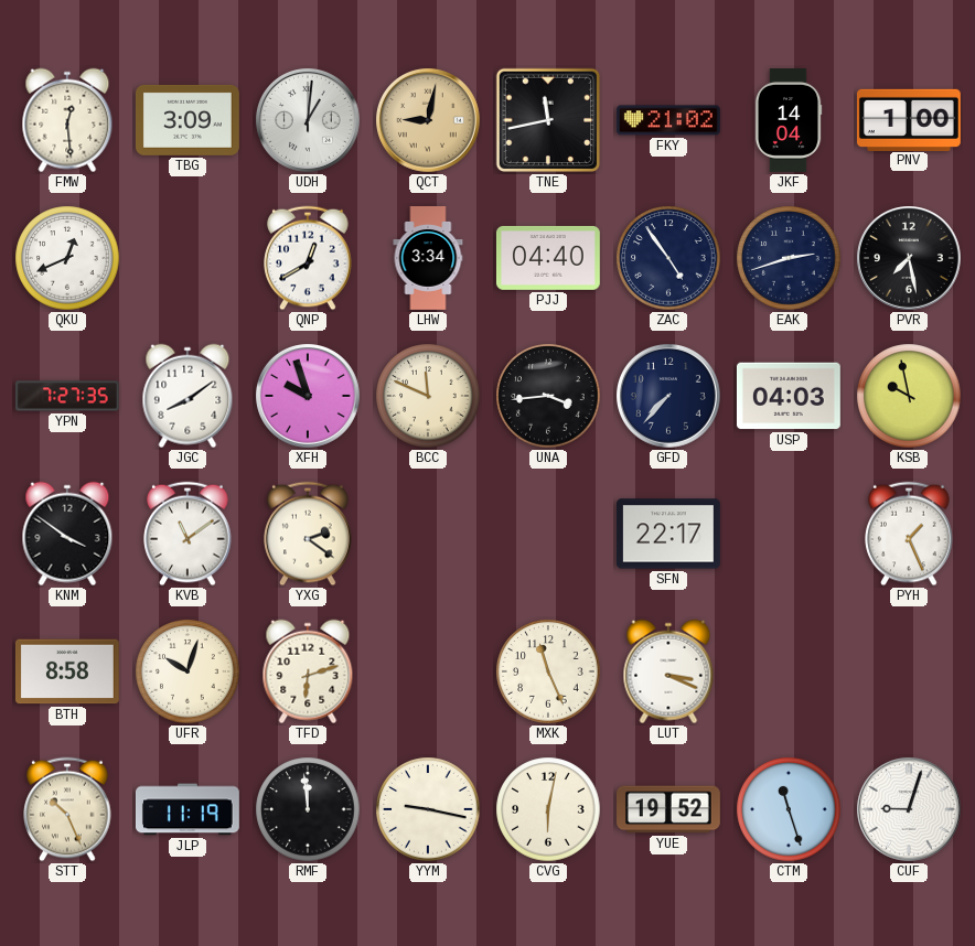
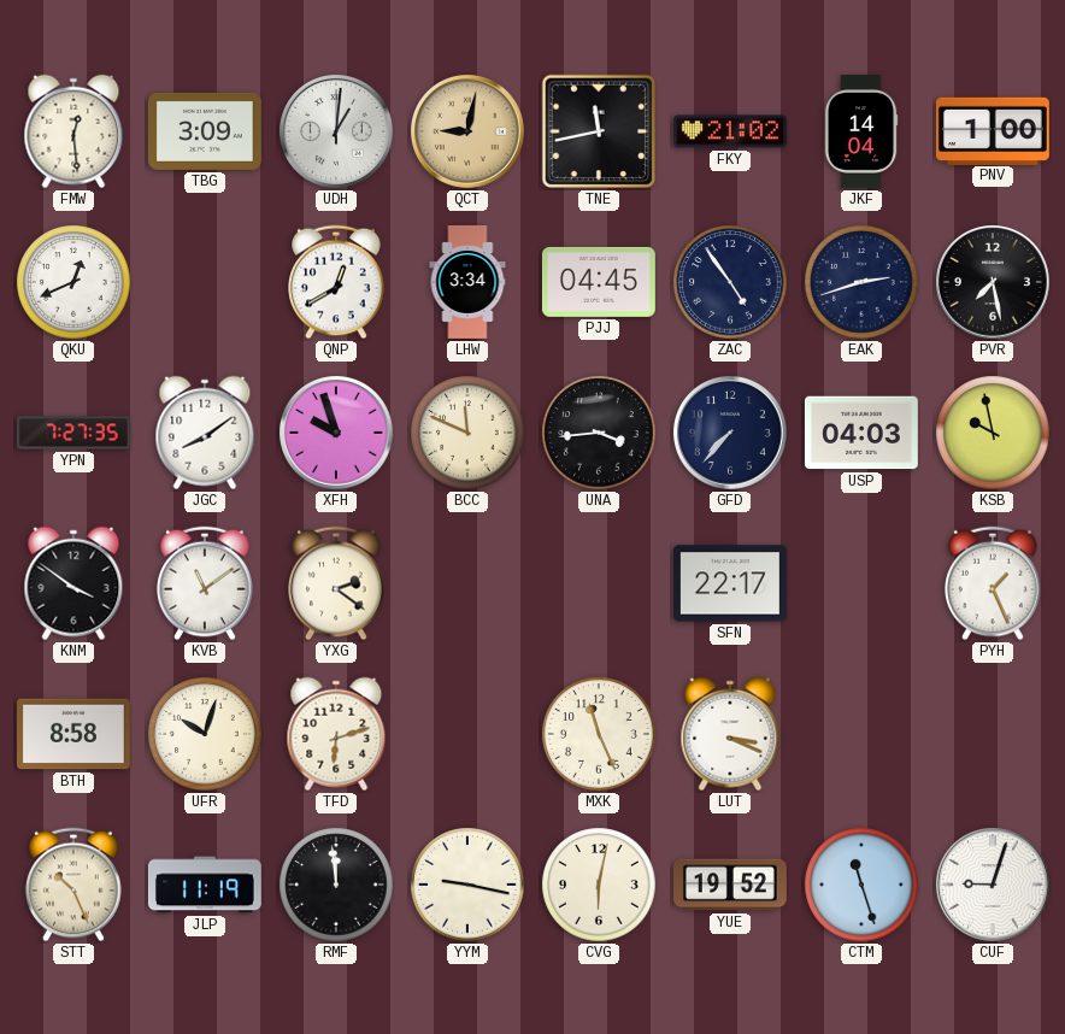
PJJ: 04:40 -> 04:45
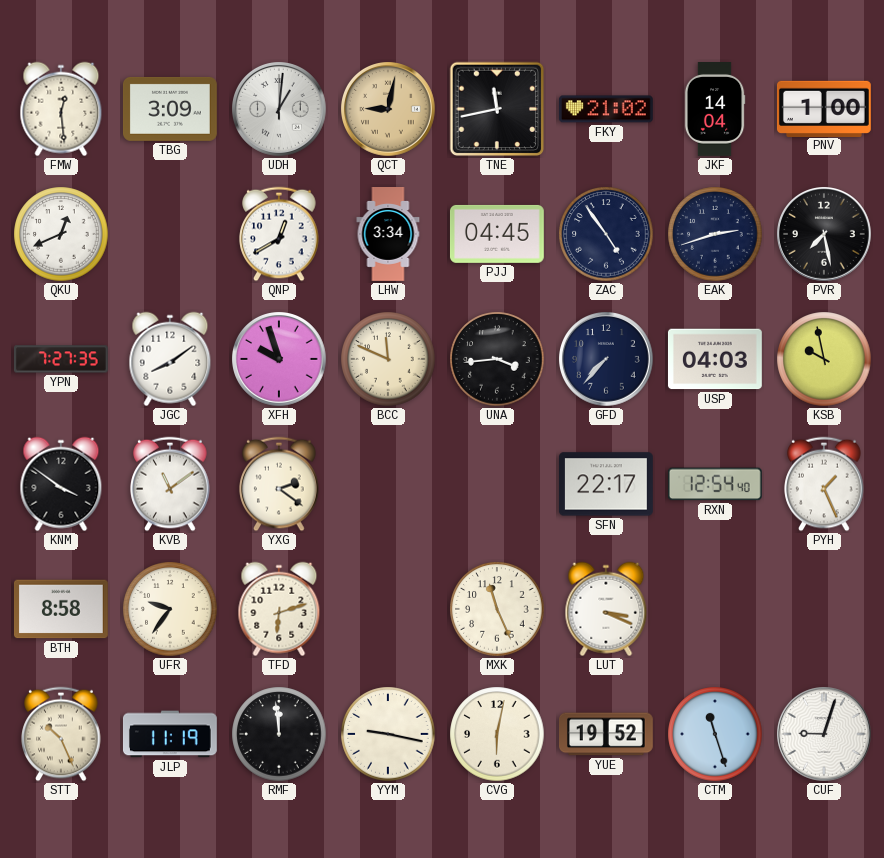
RXN: none -> 12:54
UFR: 10:03 -> 9:36
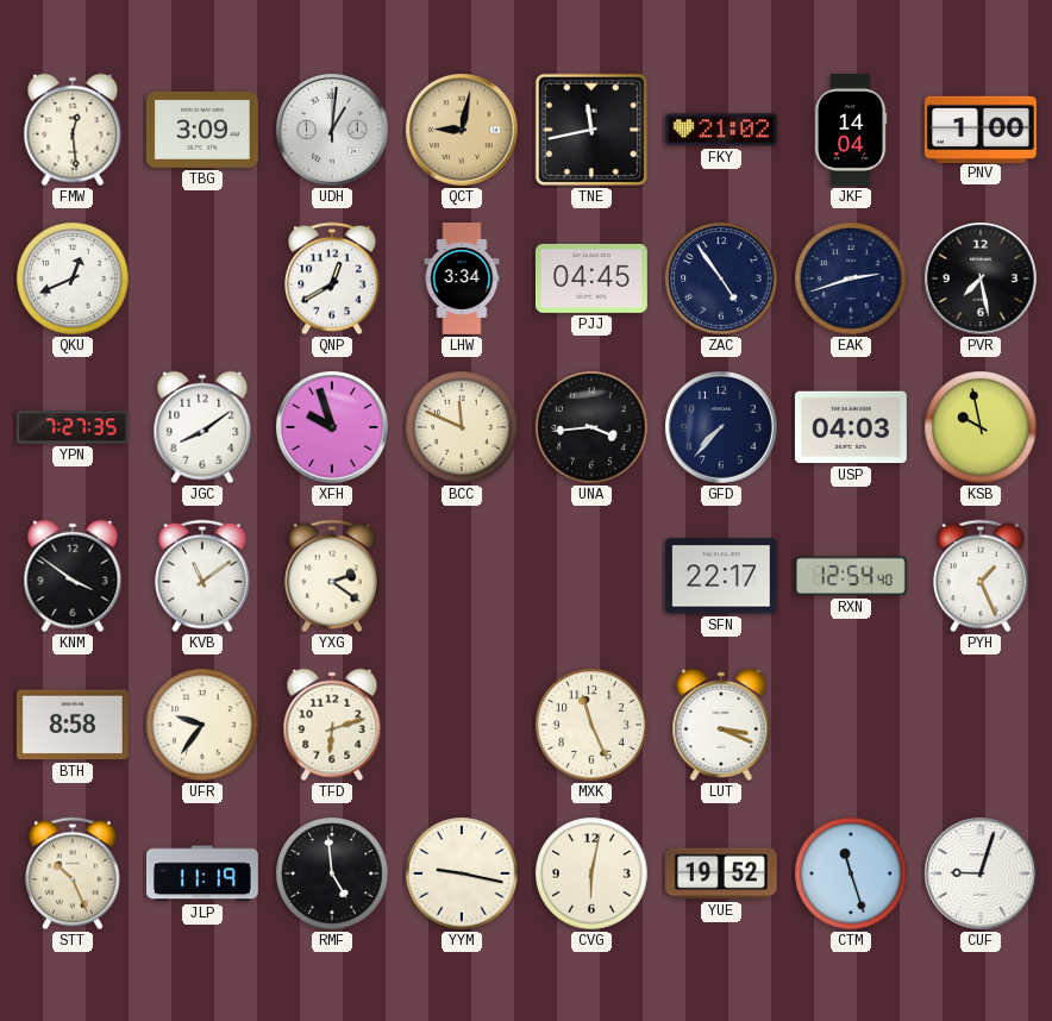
RMF: 11:59 -> 4:59
